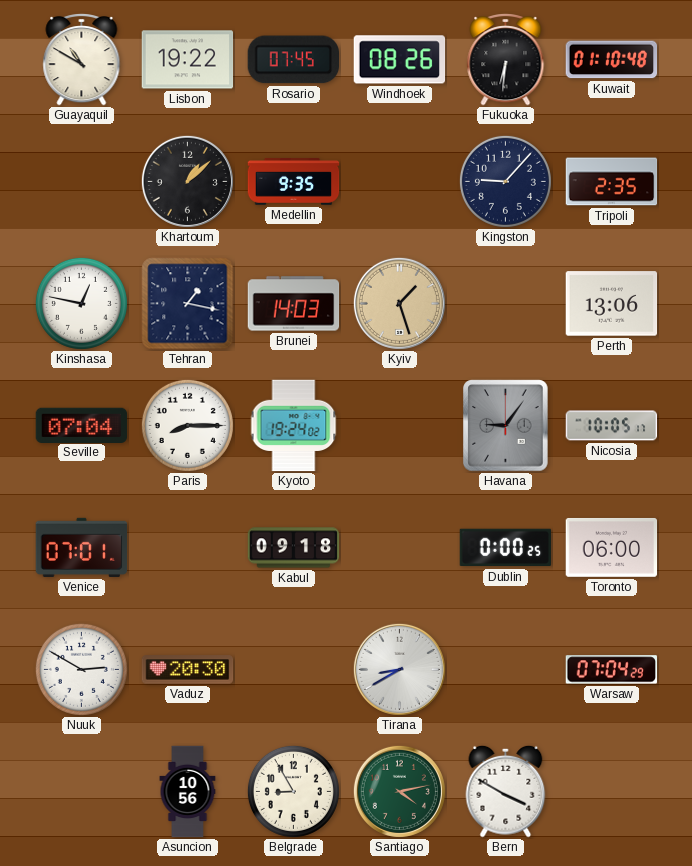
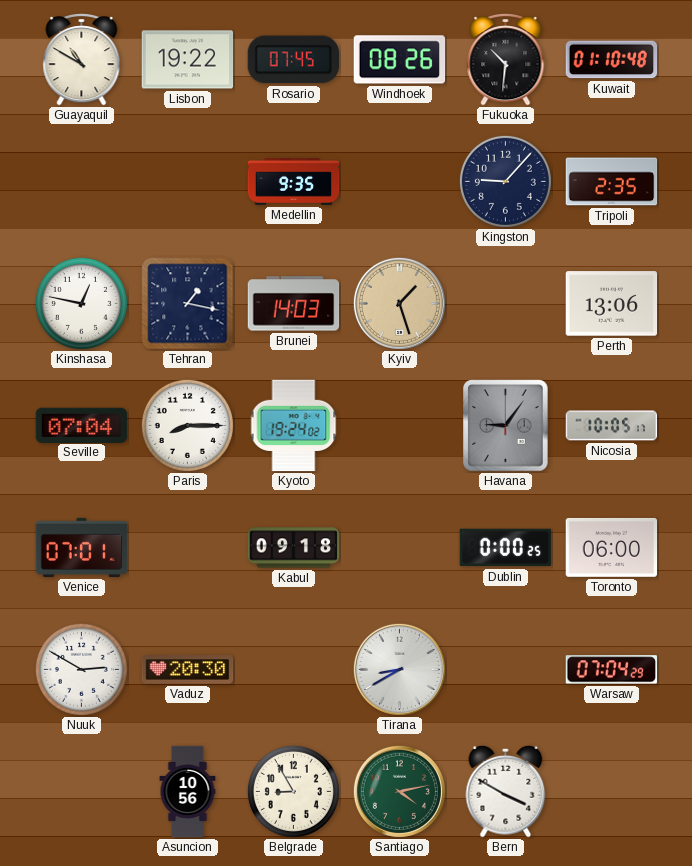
Fukuoka: 6:31 -> 10:31
Khartoum: 1:08 -> none
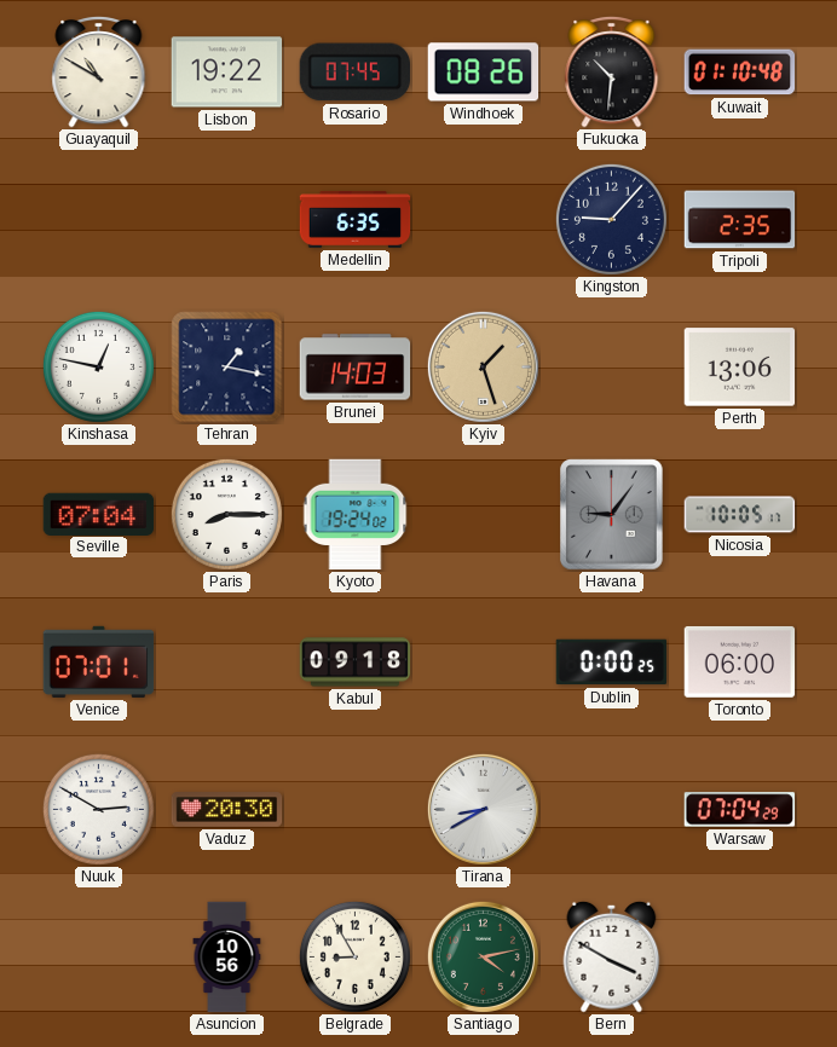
Medellin: 9:35 -> 6:35
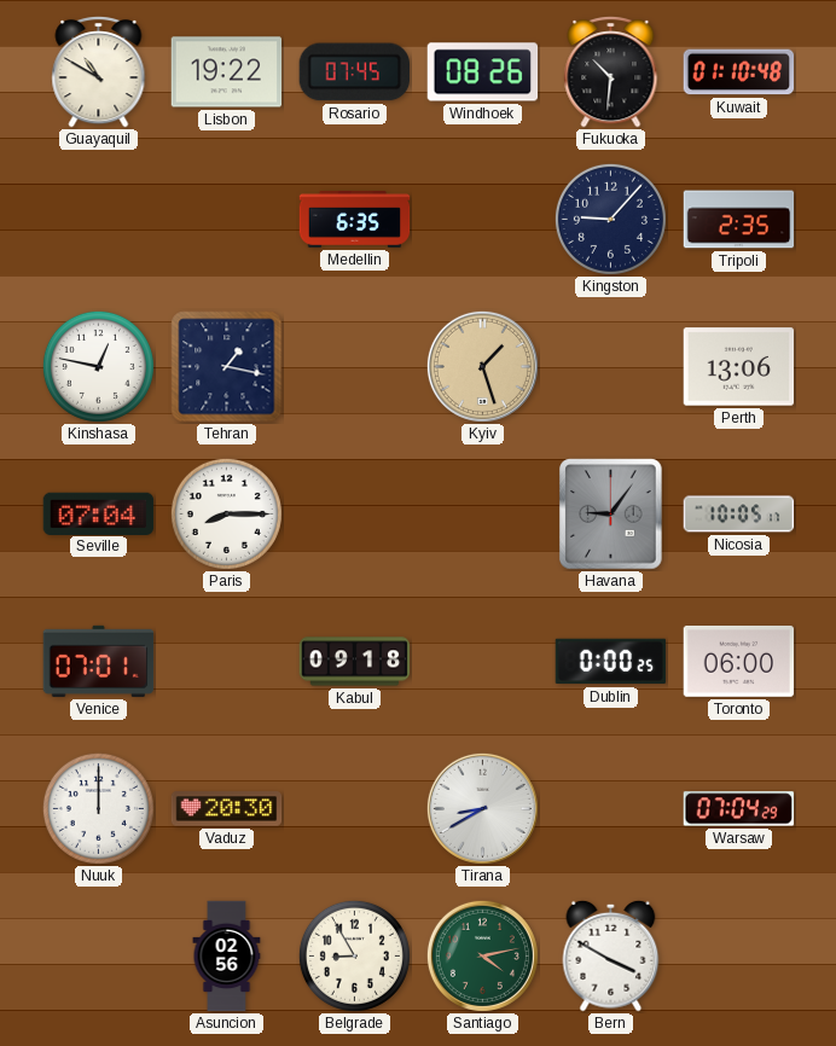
Brunei: 14:03 -> none
Kyoto: 19:24 -> none
Nuuk: 2:50 -> 12:00
Asuncion: 10:56 -> 02:56
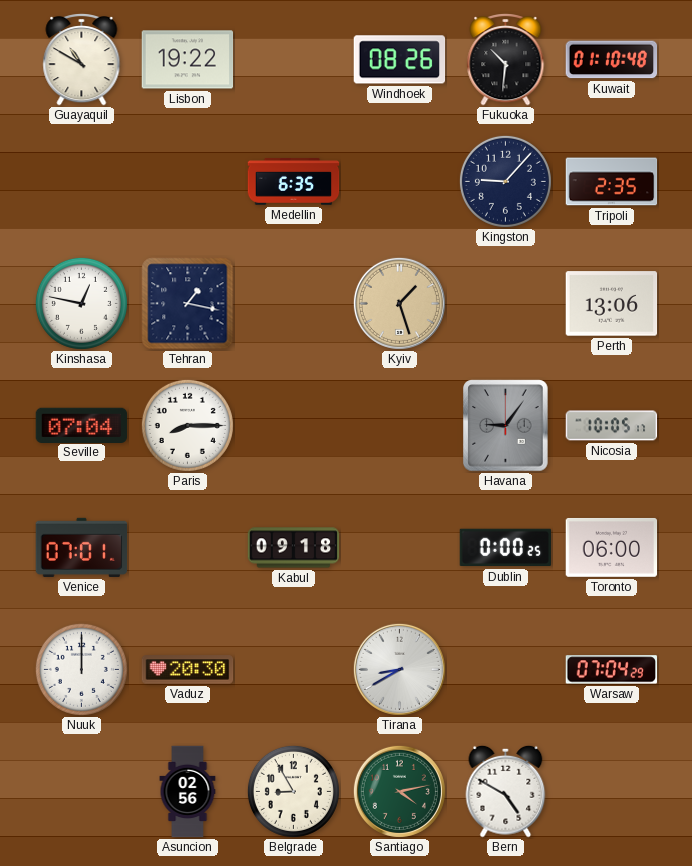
Rosario: 07:45 -> none
Bern: 3:50 -> 4:50
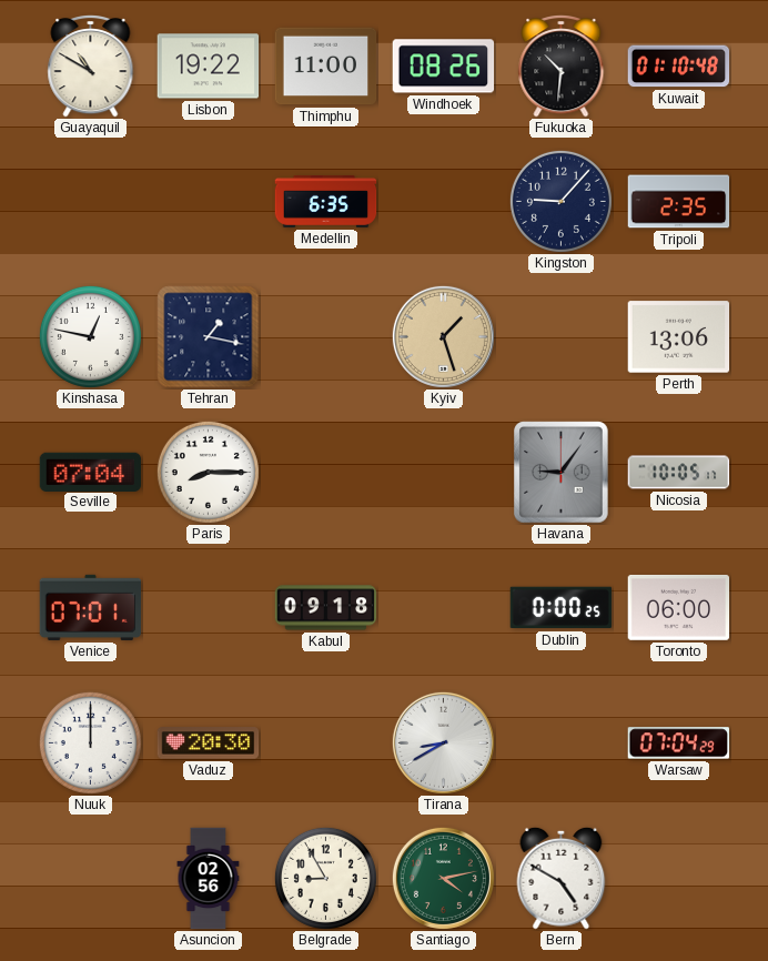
Thimphu: none -> 11:00
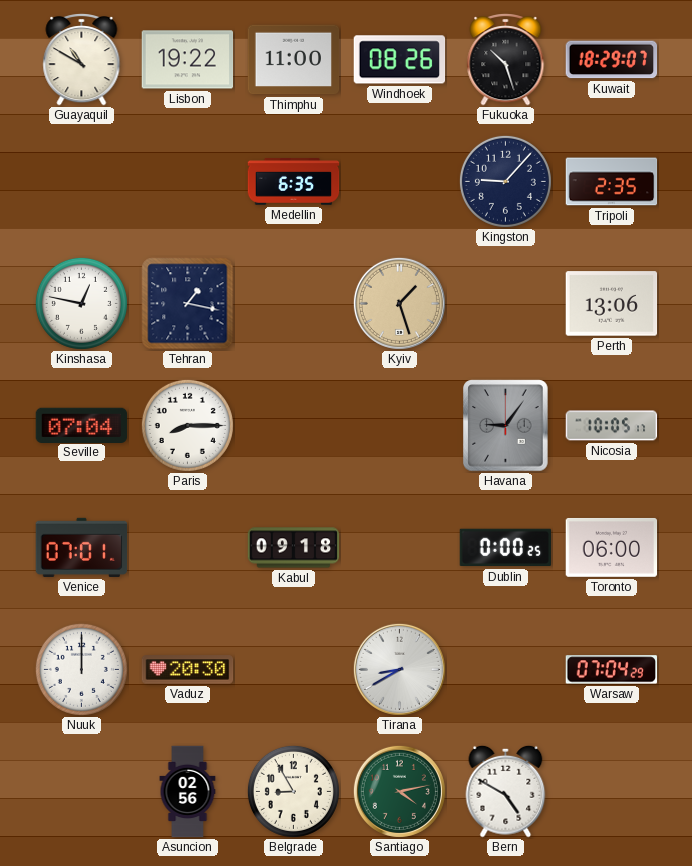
Fukuoka: 10:31 -> 10:27
Kuwait: 01:10 -> 18:29
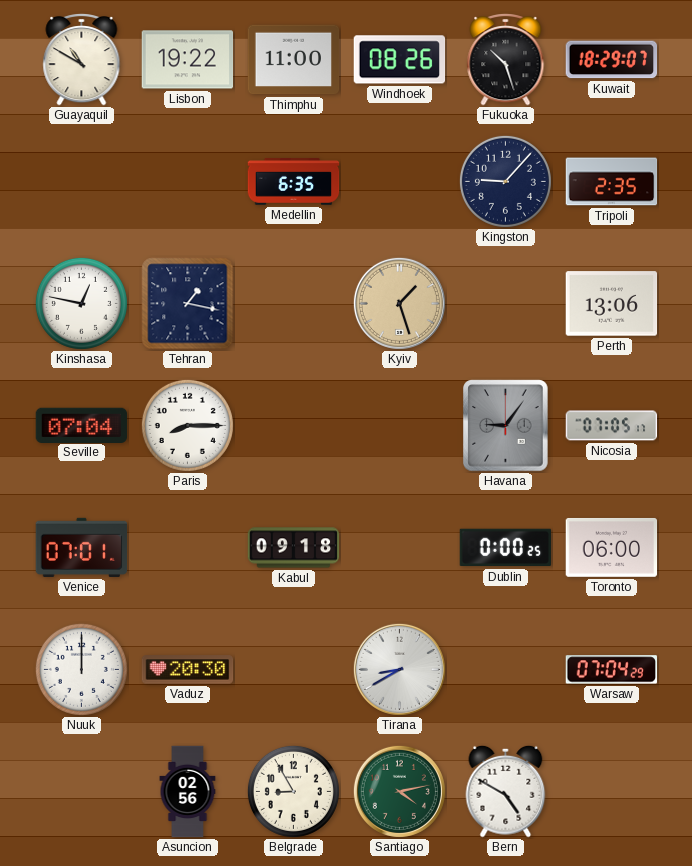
Nicosia: 10:05 -> 07:05
